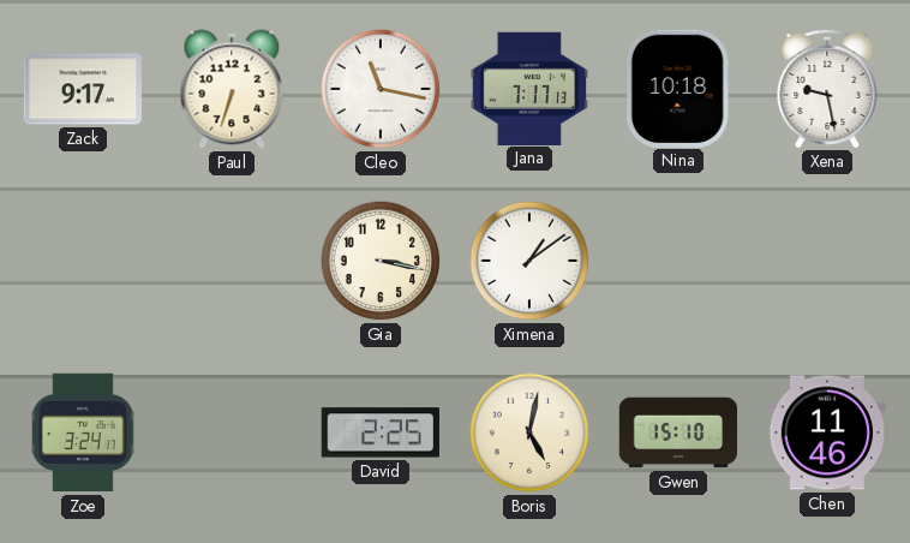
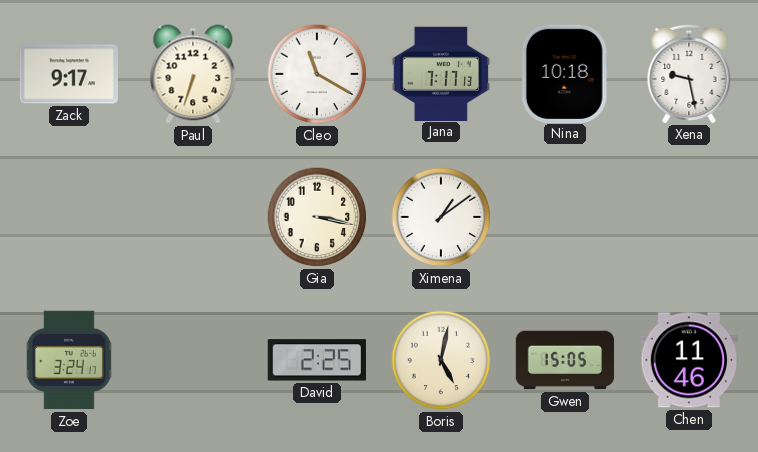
Cleo: 11:17 -> 11:20
Gwen: 15:10 -> 15:05
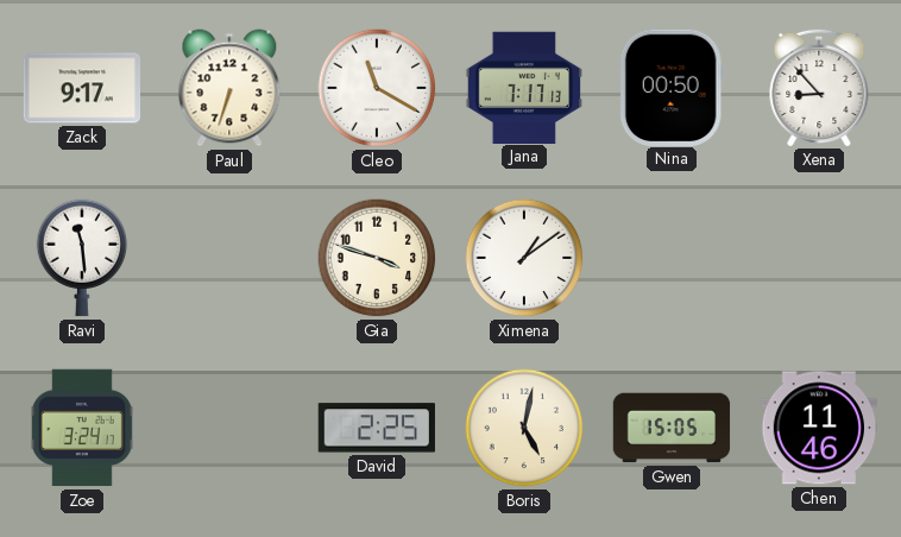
Nina: 10:18 -> 00:50
Xena: 9:28 -> 8:53
Ravi: none -> 11:29
Gia: 3:17 -> 3:48
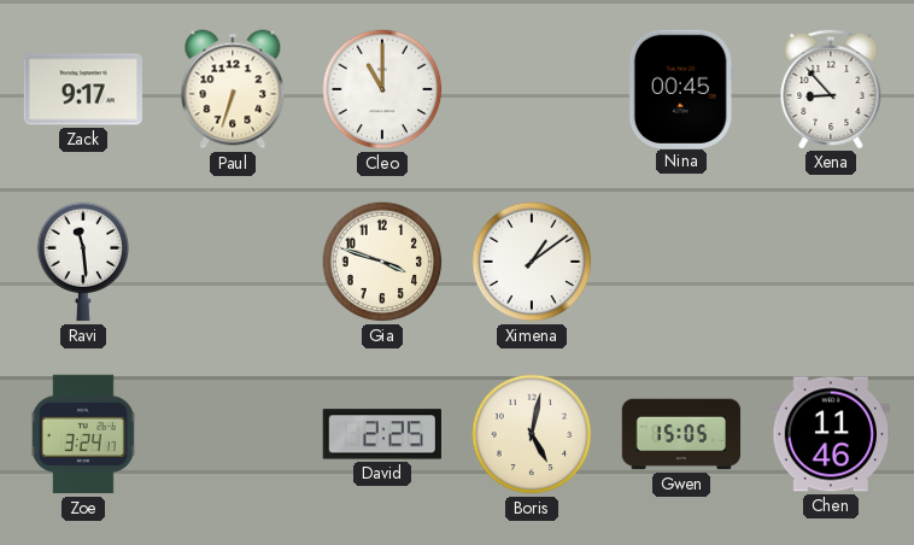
Cleo: 11:20 -> 11:00
Jana: 7:17 -> none
Nina: 00:50 -> 00:45
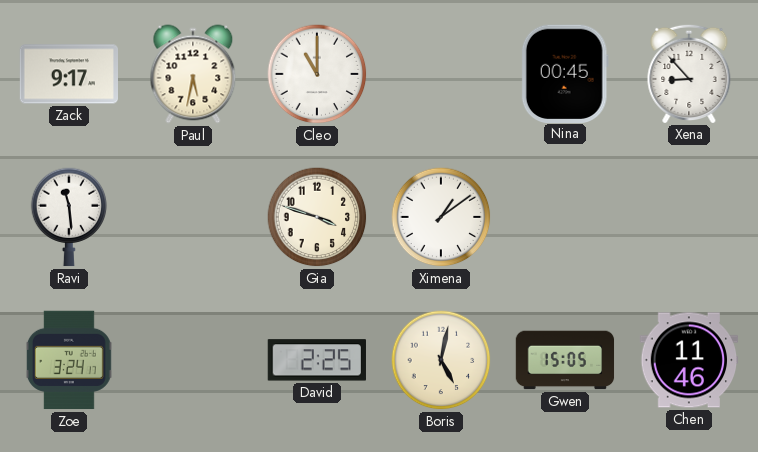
Paul: 6:33 -> 5:32
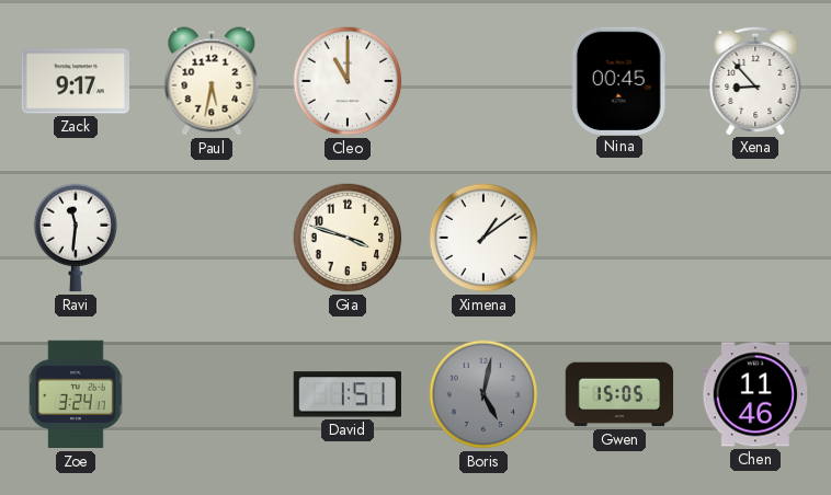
Ravi: 11:29 -> 11:31
David: 2:25 -> 1:51
Boris dial: cream -> grey
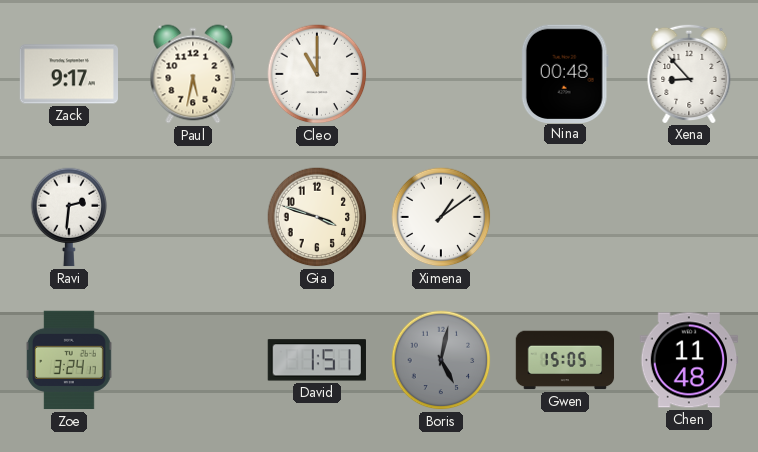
Nina: 00:45 -> 00:48
Ravi: 11:31 -> 2:31
Chen: 11:46 -> 11:48
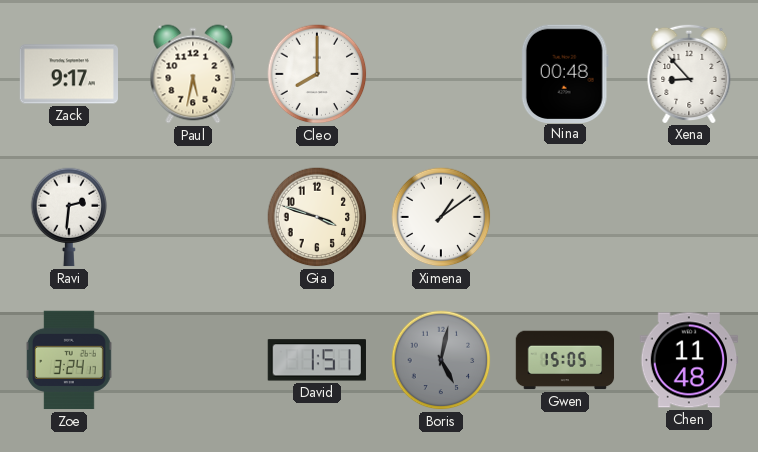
Cleo: 11:00 -> 8:00
